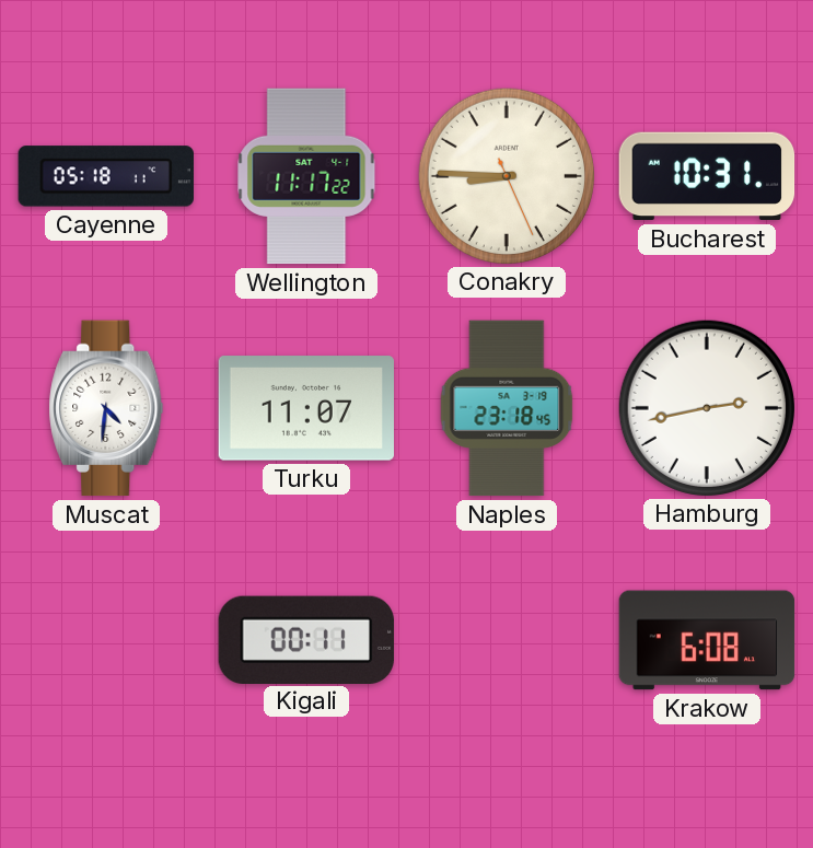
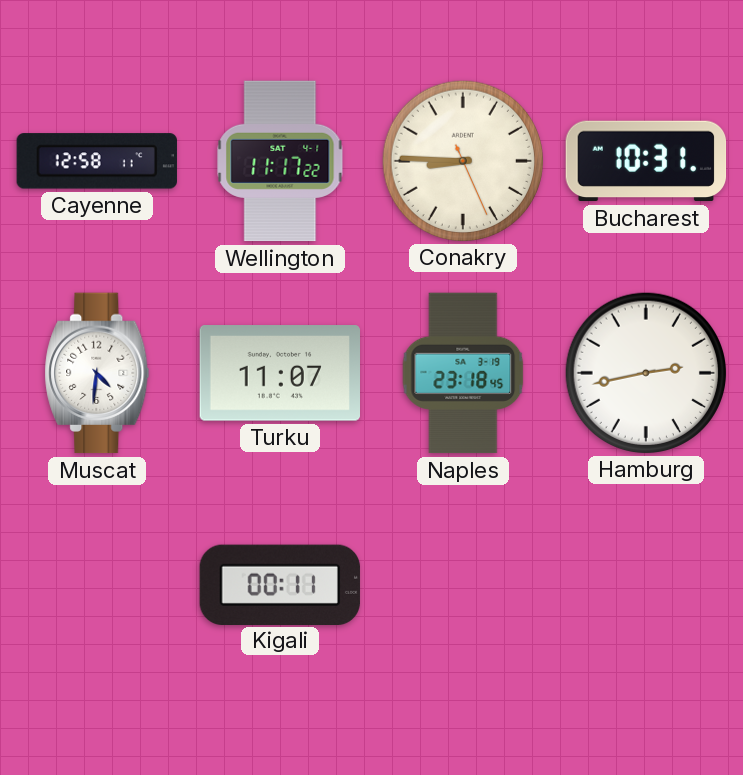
Cayenne: 05:18 -> 12:58
Krakow: 6:08 -> none
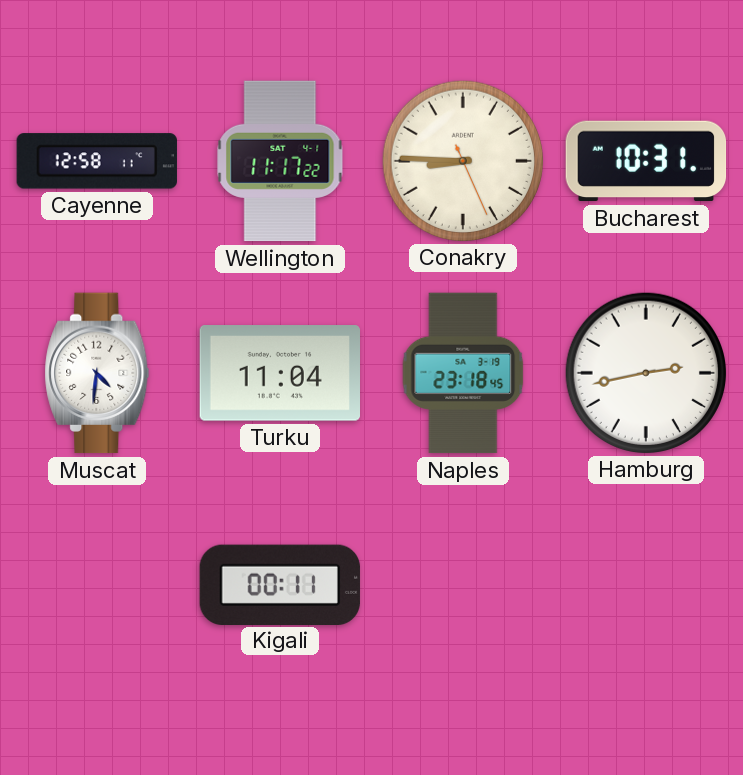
Turku: 11:07 -> 11:04
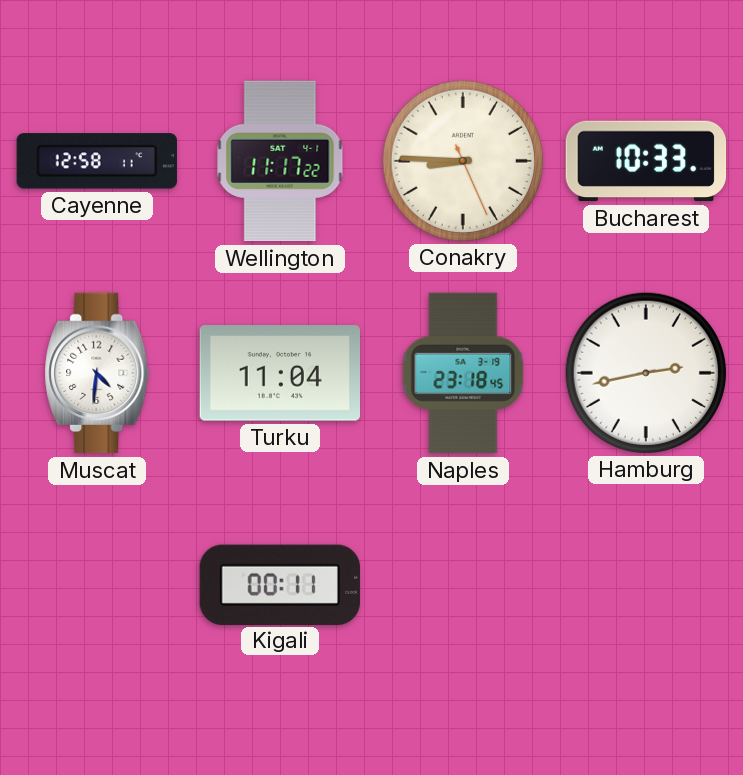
Bucharest: 10:31 -> 10:33
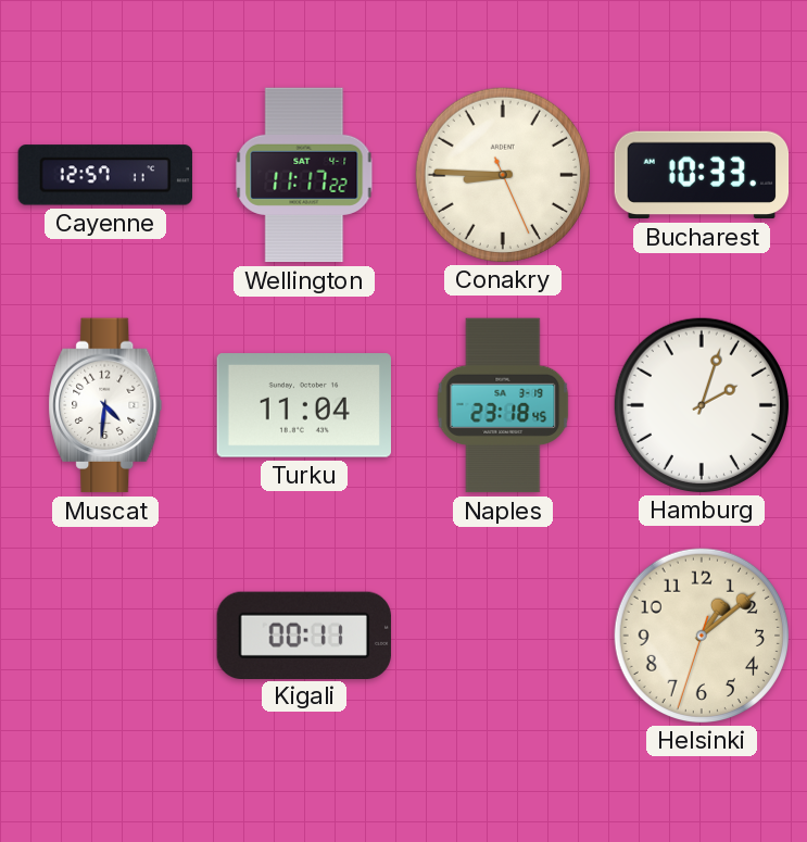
Cayenne: 12:58 -> 12:57
Hamburg: 2:43 -> 2:03
Helsinki: none -> 1:08
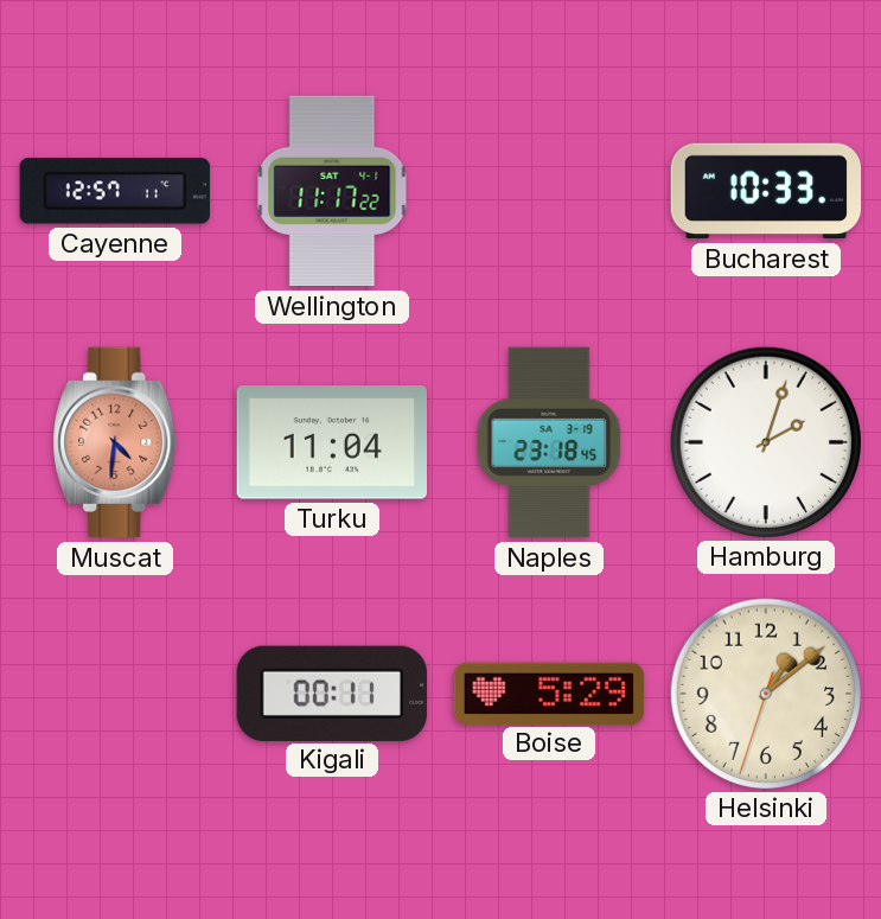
Conakry: 8:45 -> none
Muscat dial: white -> salmon
Boise: none -> 5:29
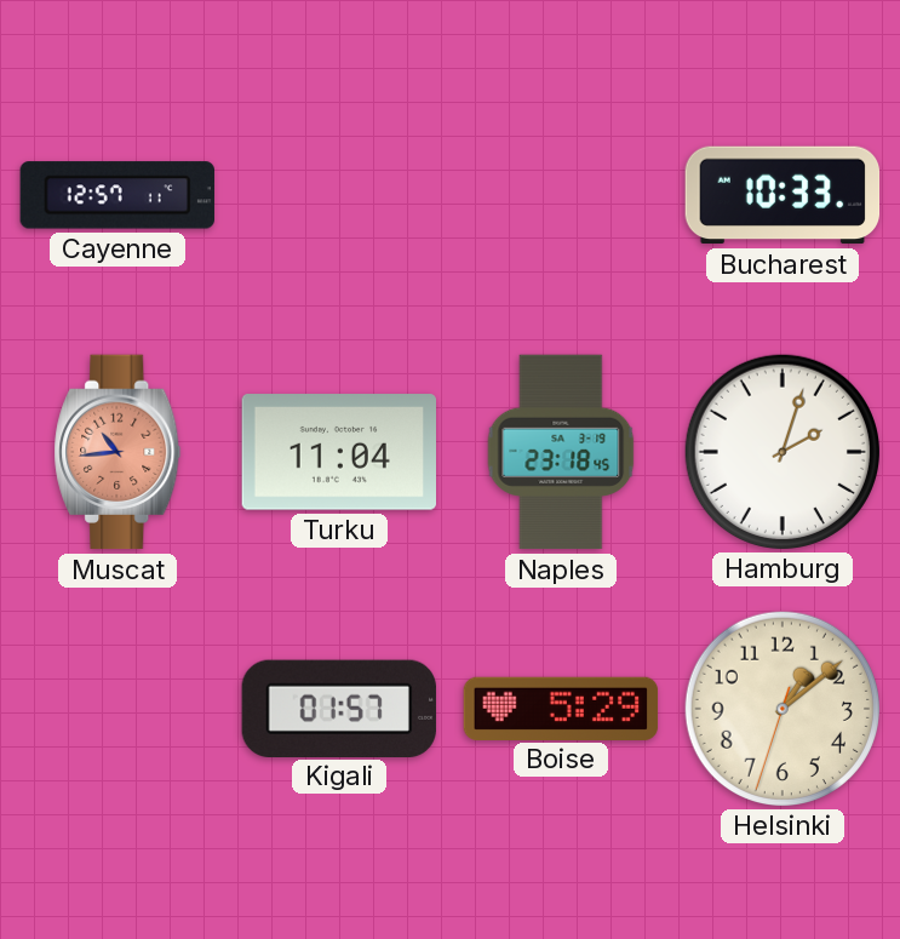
Wellington: 11:17 -> none
Muscat: 4:31 -> 10:44
Kigali: 00:11 -> 01:57
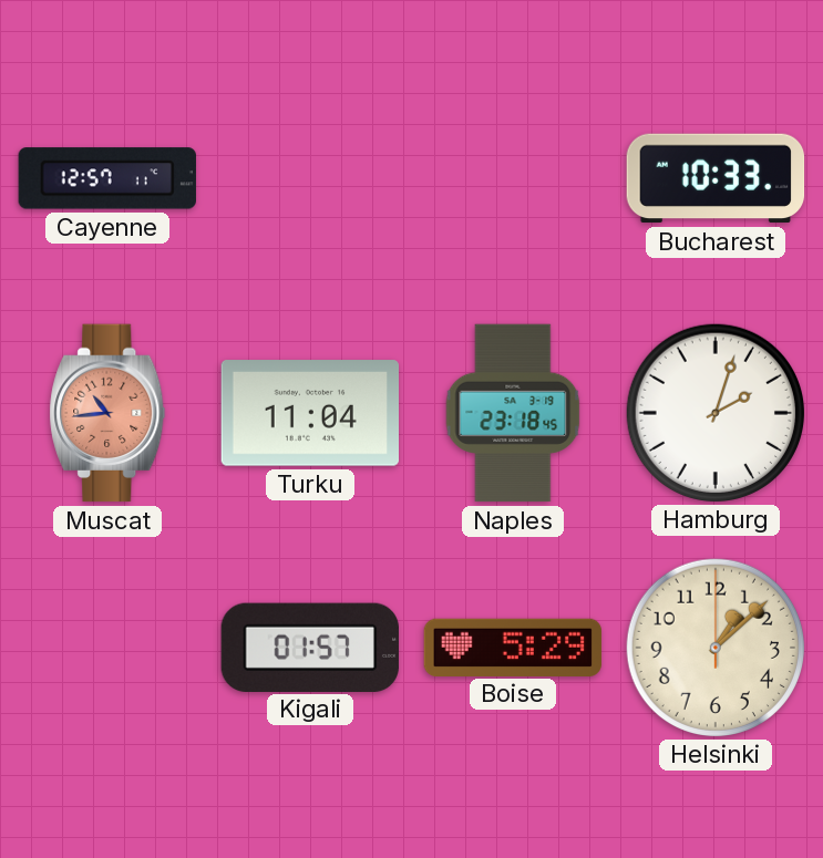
Helsinki: 1:08:33 -> 1:08:00
